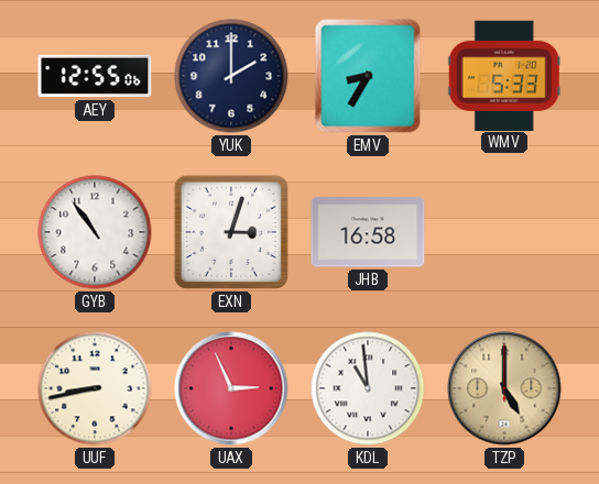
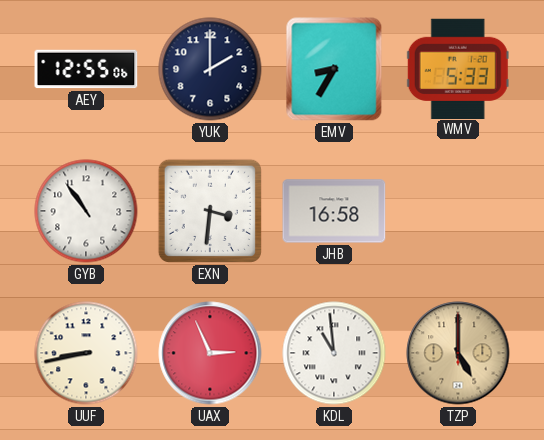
EXN: 3:03 -> 3:31
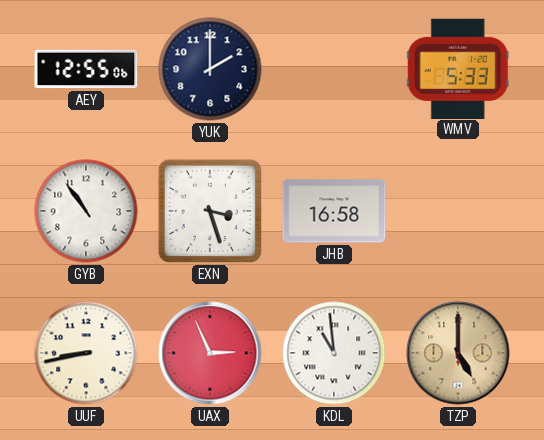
EMV: 8:35 -> none
EXN: 3:31 -> 3:27
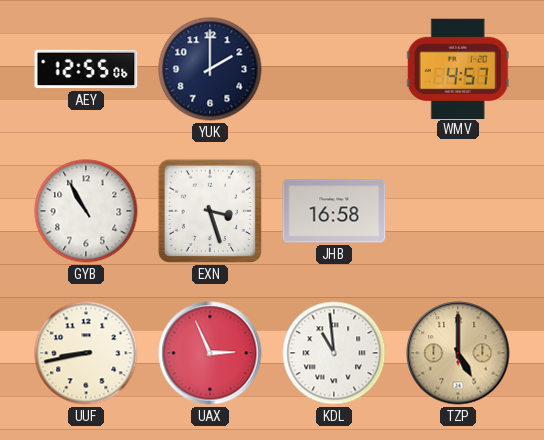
WMV: 5:33 -> 4:57
GYB: 10:54 -> 10:55
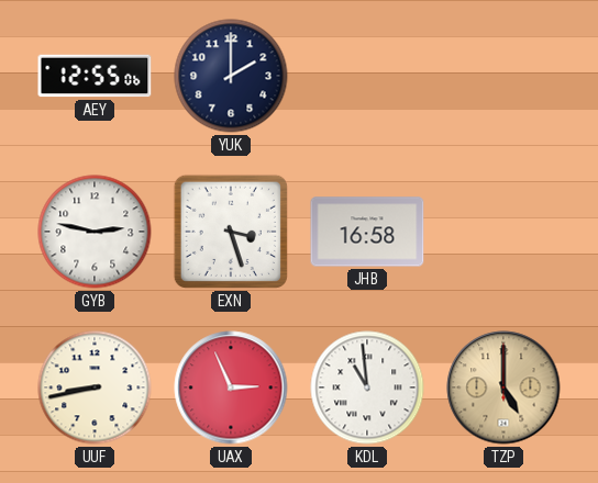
WMV: 4:57 -> none
GYB: 10:55 -> 2:47
